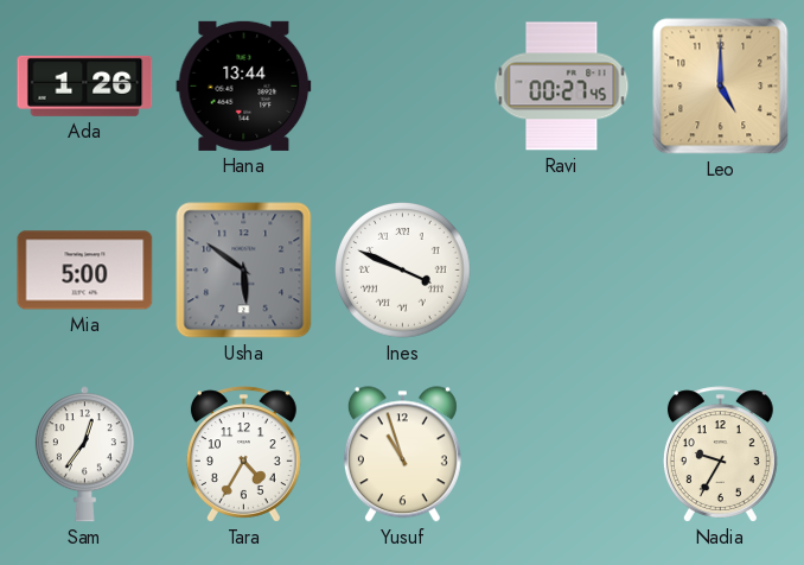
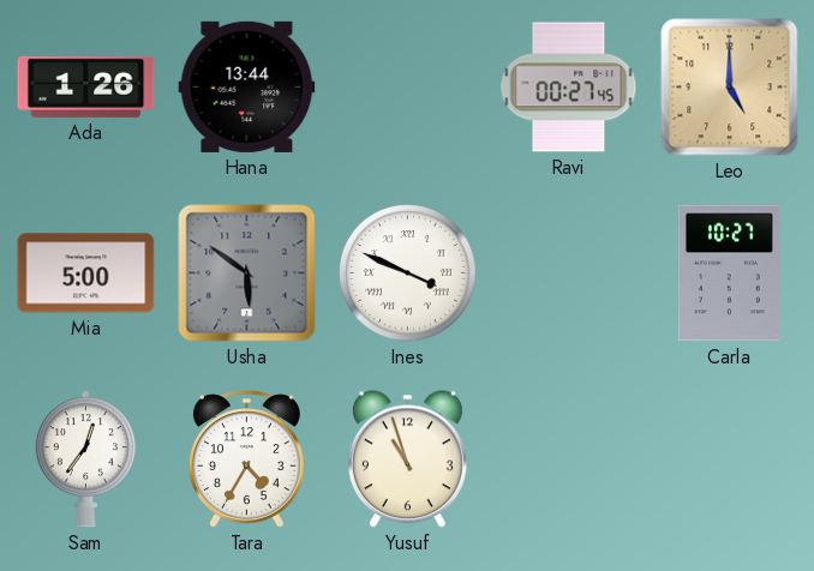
Carla: none -> 10:27
Nadia: 9:35 -> none
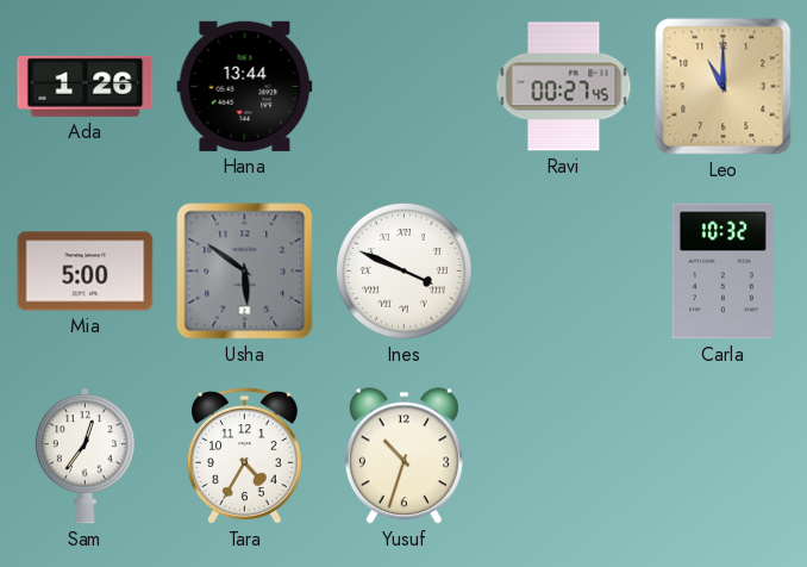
Leo: 5:00 -> 11:00
Carla: 10:27 -> 10:32
Yusuf: 10:57 -> 10:33
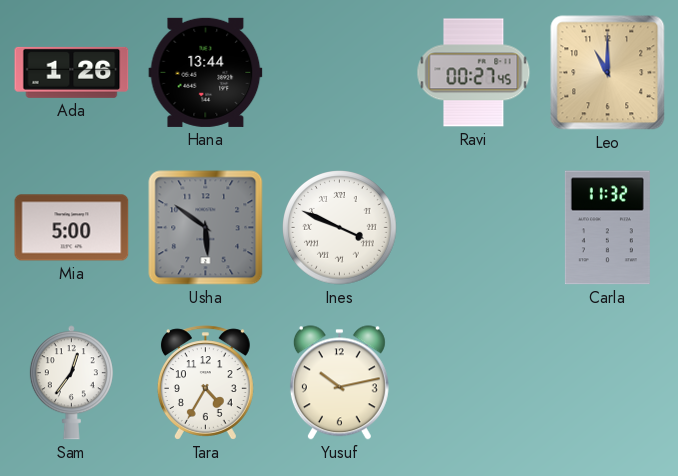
Carla: 10:32 -> 11:32
Yusuf: 10:33 -> 10:13
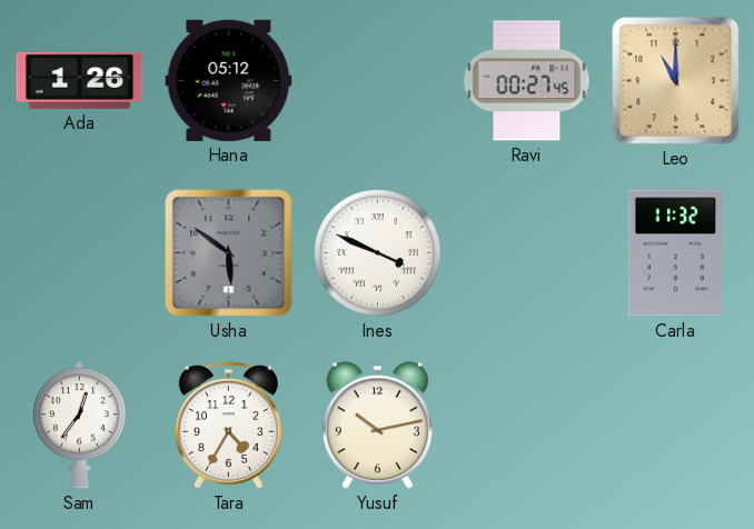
Hana: 13:44 -> 05:12
Mia: 5:00 -> none
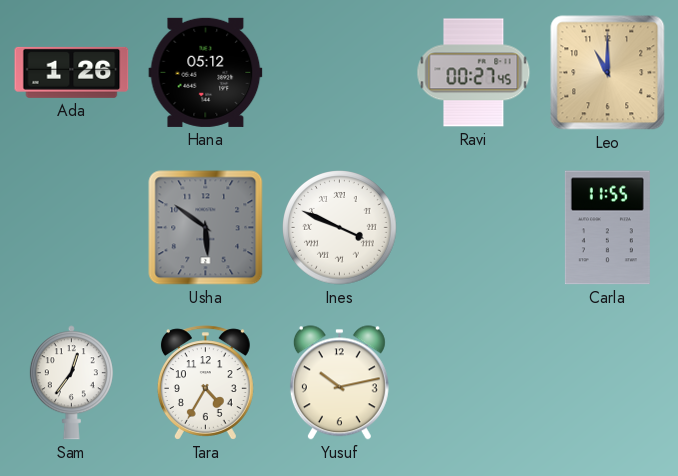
Carla: 11:32 -> 11:55
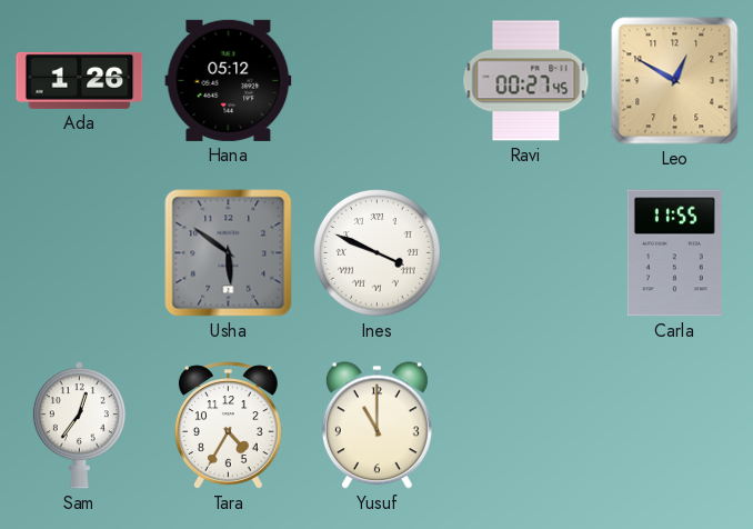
Leo: 11:00 -> 12:50
Yusuf: 10:13 -> 11:00
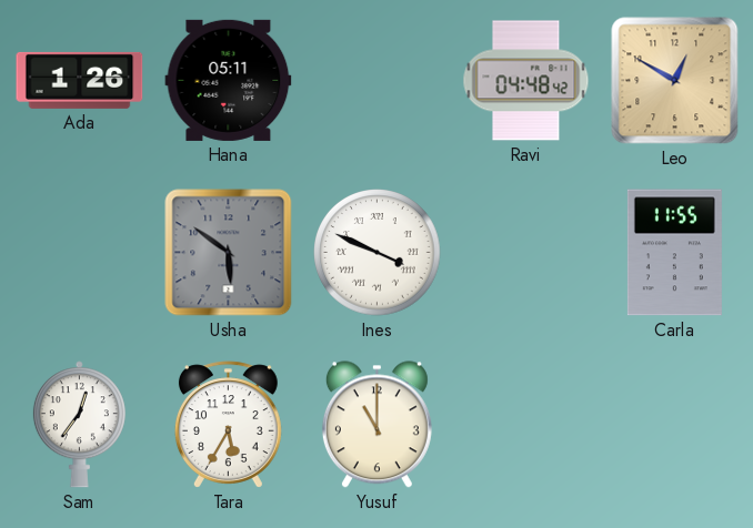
Hana: 05:12 -> 05:11
Ravi: 00:27 -> 04:48
Tara: 4:35 -> 5:35
